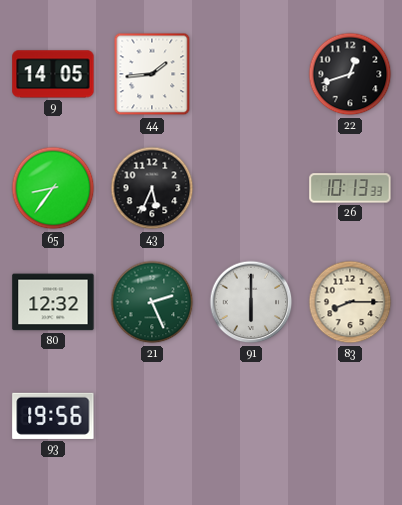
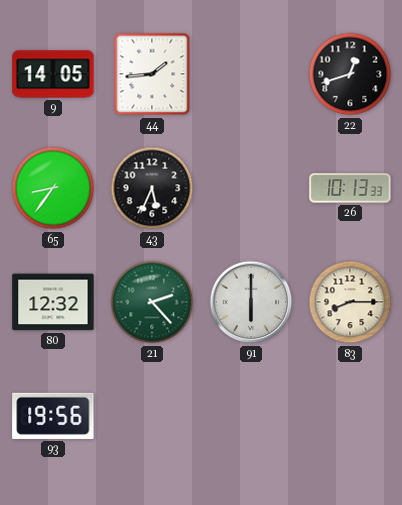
21: 2:26 -> 2:23
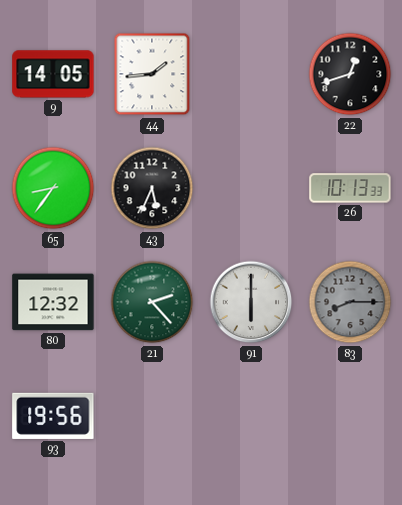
83 dial: cream -> grey
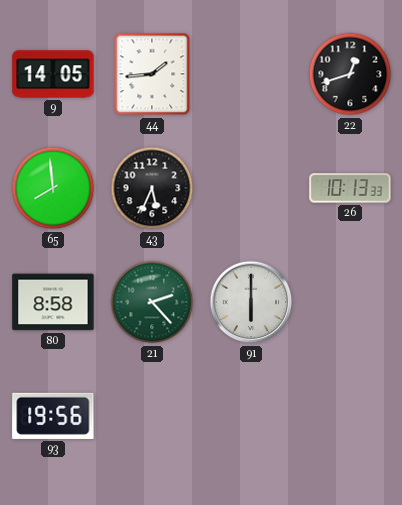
65: 8:36 -> 7:59
80: 12:32 -> 8:58
83: 8:15 -> none
